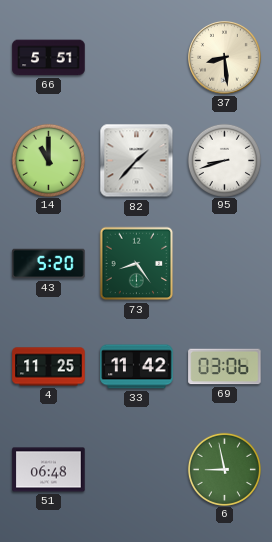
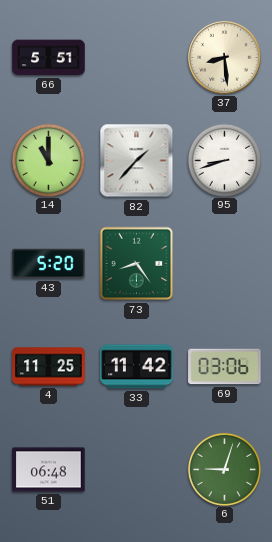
6: 8:58 -> 9:03
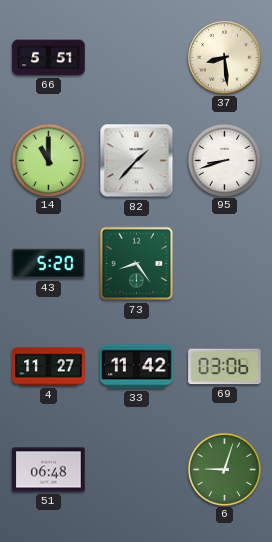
4: 11:25 -> 11:27
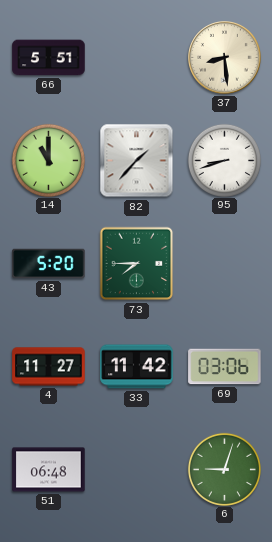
73: 8:24 -> 7:45
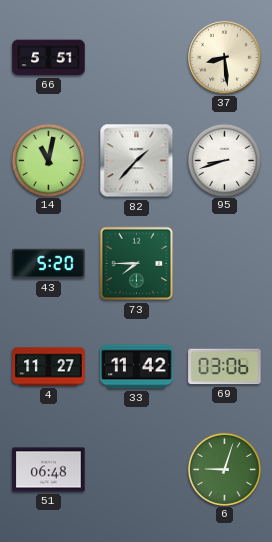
14: 11:00 -> 11:02
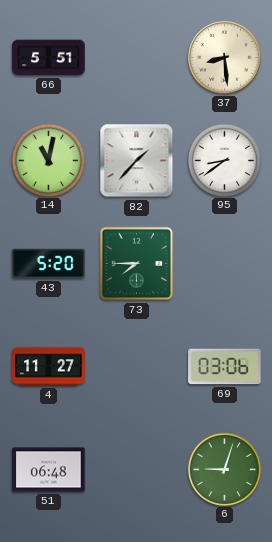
95: 8:42 -> 8:39
33: 11:42 -> none
